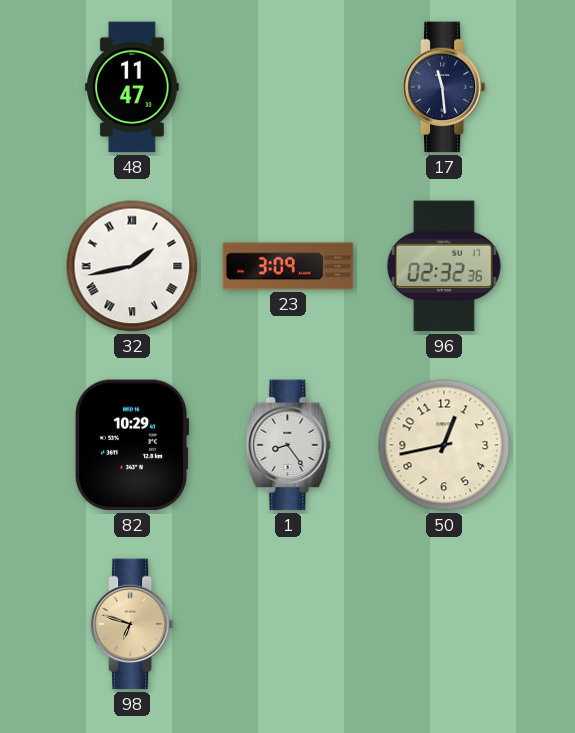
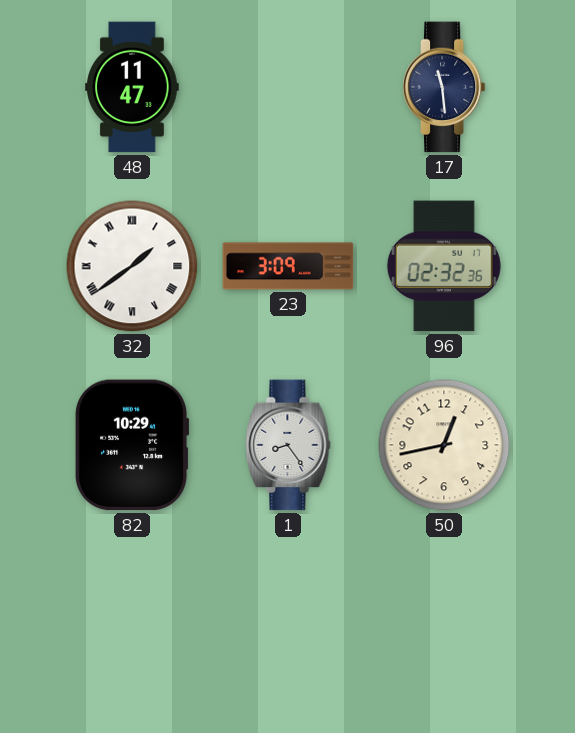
32: 1:43 -> 1:39
98: 6:48 -> none
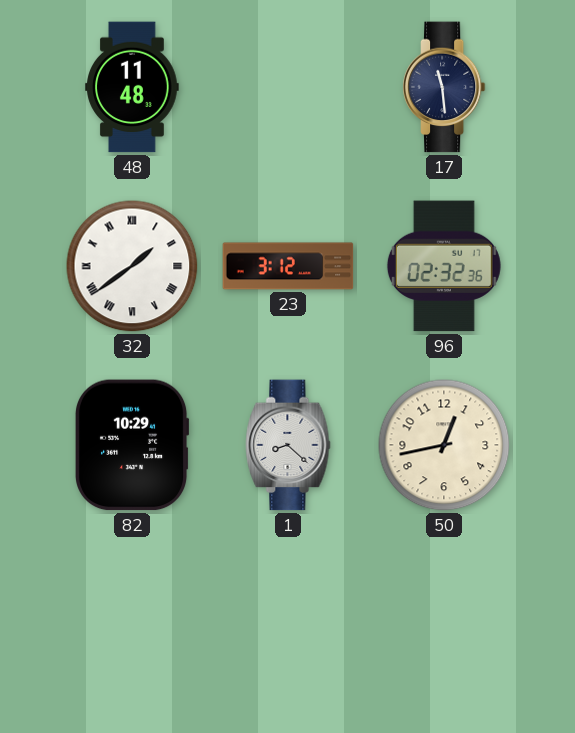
48: 11:47 -> 11:48
23: 3:09 -> 3:12
1: 8:24 -> 8:22
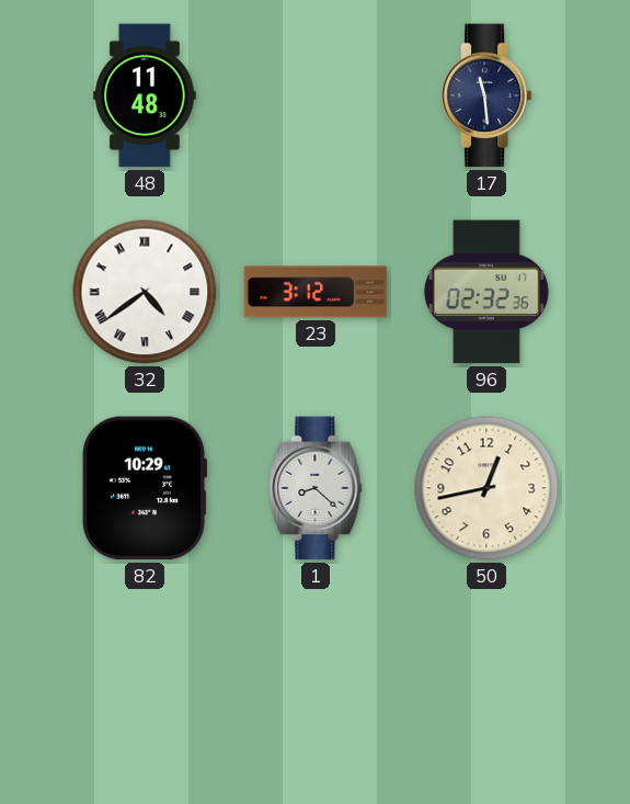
32: 1:39 -> 4:39
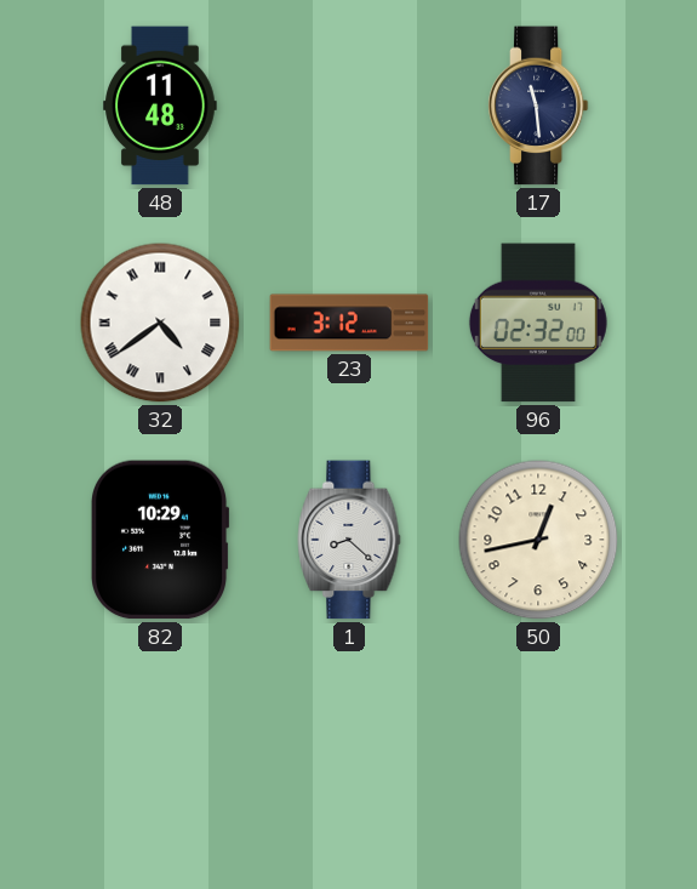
96: 02:32:36 -> 02:32:00
